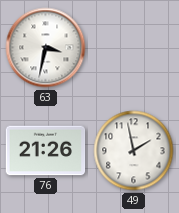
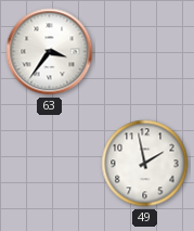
63: 3:32 -> 3:36
76: 21:26 -> none
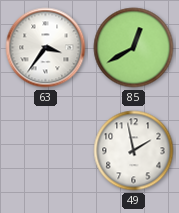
85: none -> 12:40
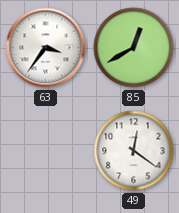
49: 1:58 -> 12:21
